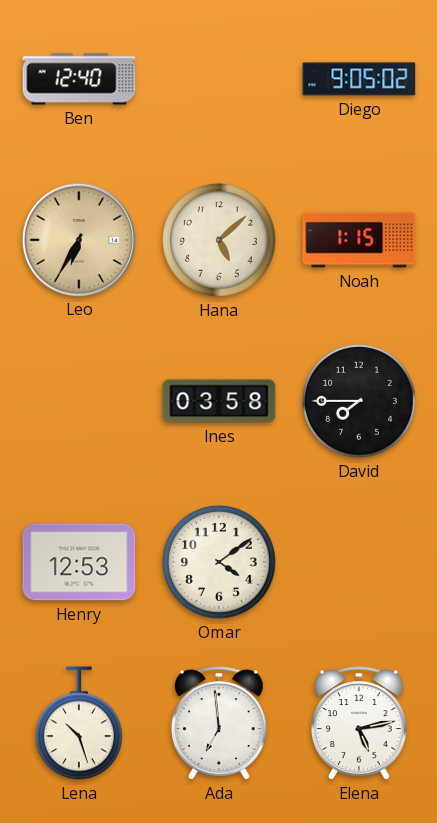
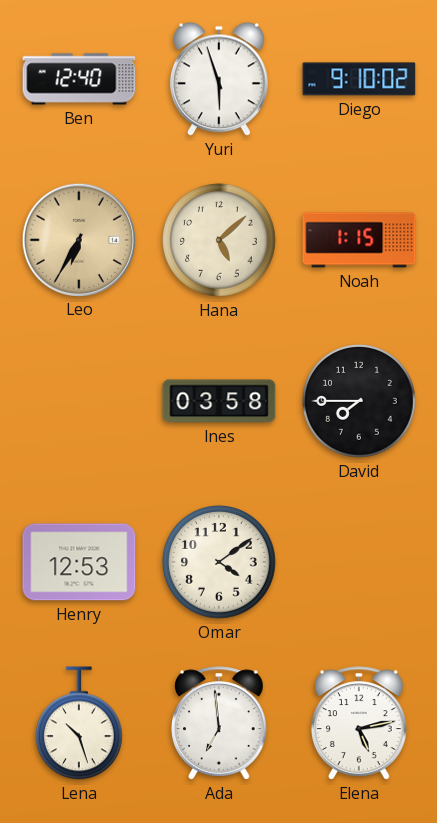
Yuri: none -> 5:57
Diego: 9:05 -> 9:10
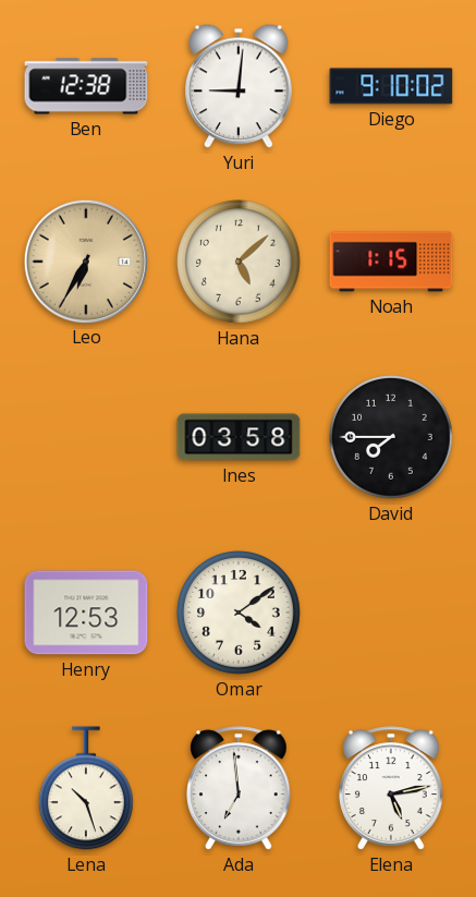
Ben: 12:40 -> 12:38
Yuri: 5:57 -> 9:01
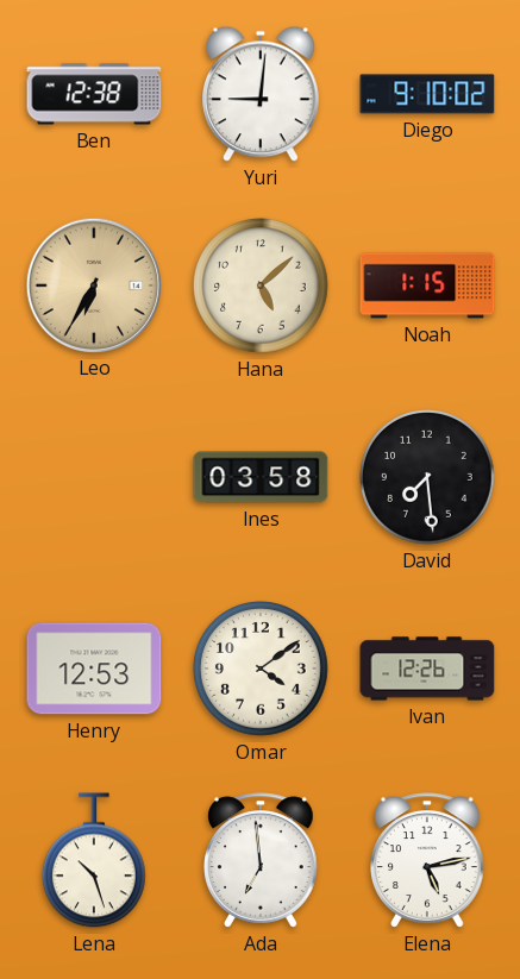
David: 7:45 -> 7:29
Ivan: none -> 12:26
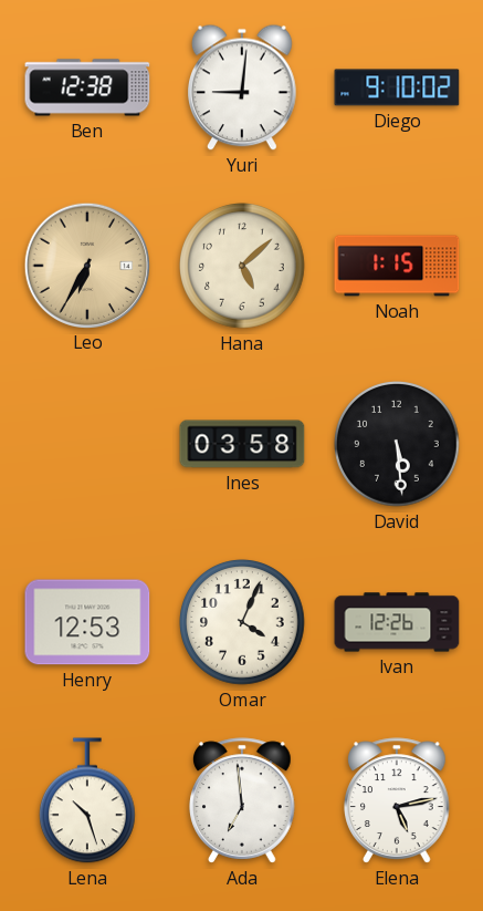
David: 7:29 -> 5:29
Omar: 4:09 -> 4:04
